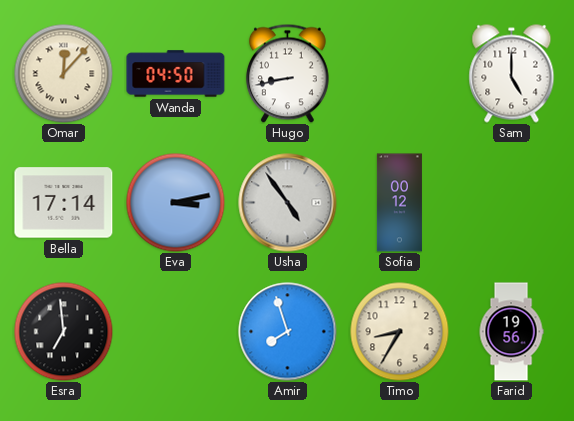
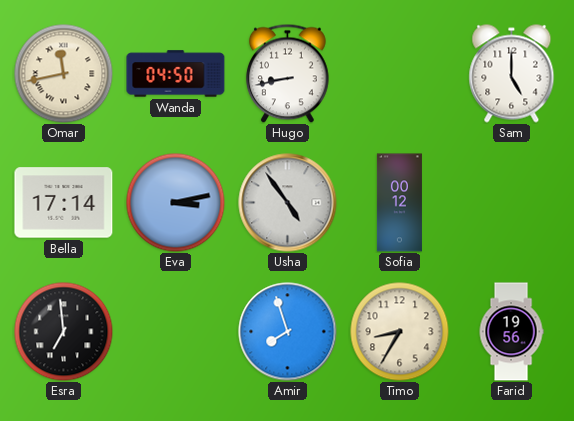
Omar: 12:07 -> 11:43
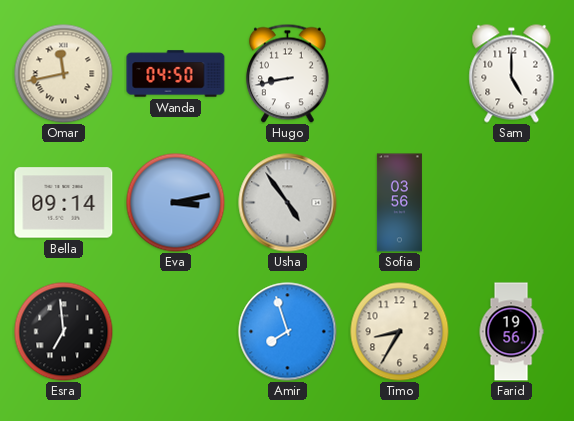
Bella: 17:14 -> 09:14
Sofia: 00:12 -> 03:56
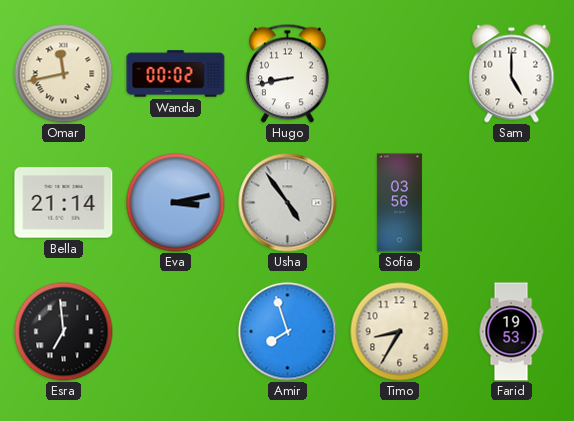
Wanda: 04:50 -> 00:02
Bella: 09:14 -> 21:14
Farid: 19:56 -> 19:53
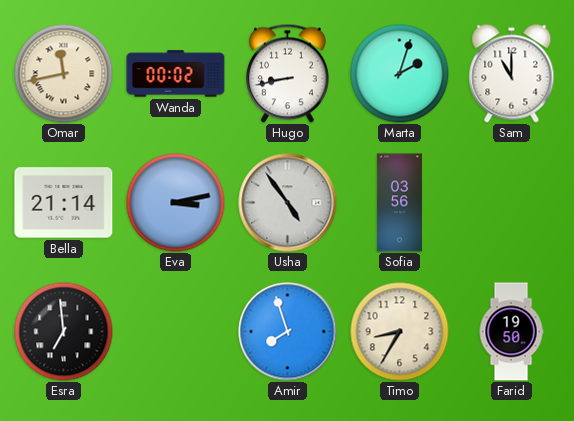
Marta: none -> 2:03
Sam: 5:00 -> 11:00
Farid: 19:53 -> 19:50
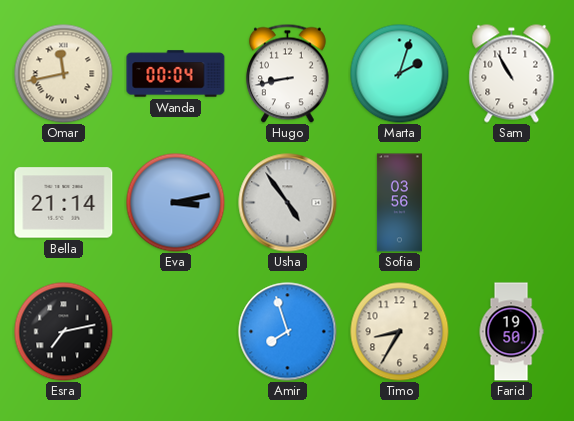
Wanda: 00:02 -> 00:04
Sam: 11:00 -> 10:55
Esra: 6:59 -> 7:13
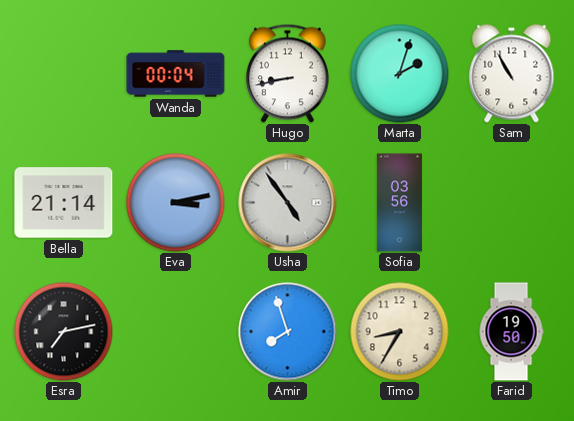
Omar: 11:43 -> none
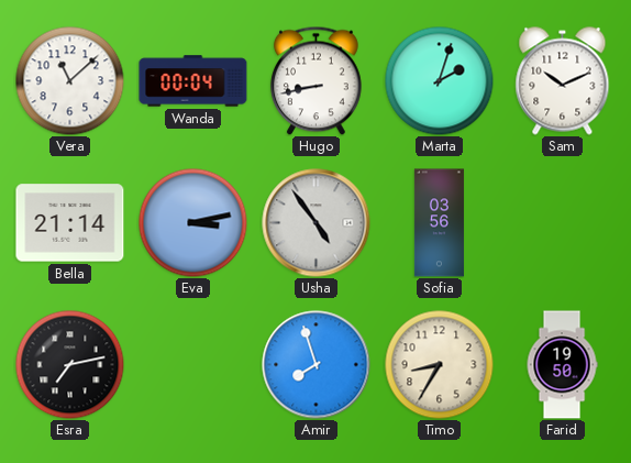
Vera: none -> 11:08
Sam: 10:55 -> 10:11
